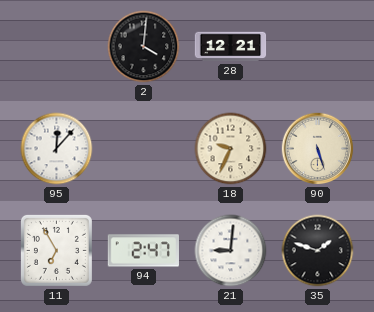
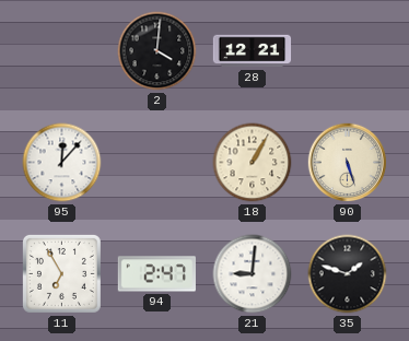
18: 9:34 -> 1:05
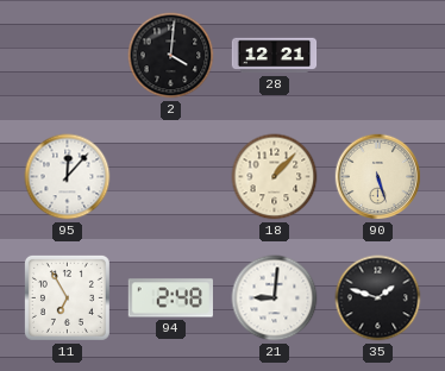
18: 1:05 -> 1:07
94: 2:47 -> 2:48
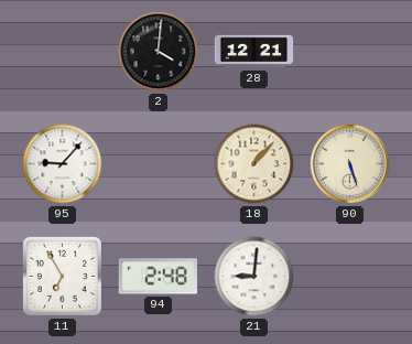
95: 12:07 -> 9:07
35: 1:48 -> none
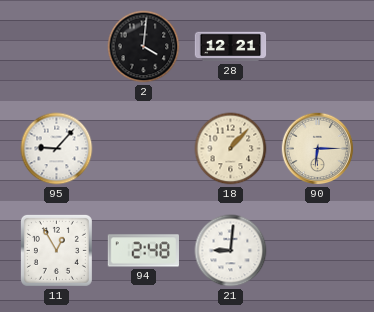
90: 5:27 -> 6:15
11: 6:55 -> 12:55
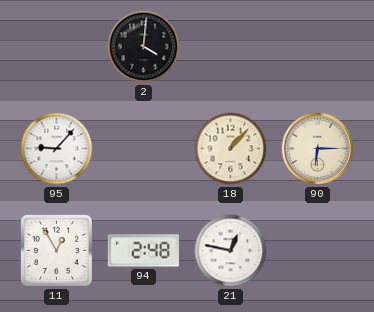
28: 12:21 -> none
21: 9:01 -> 12:47
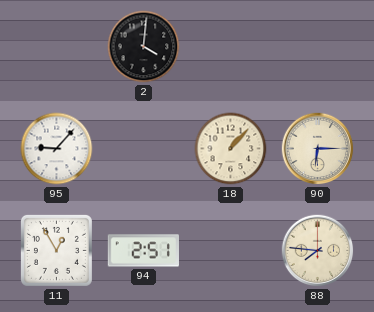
94: 2:48 -> 2:51
21: 12:47 -> none
88: none -> 7:46
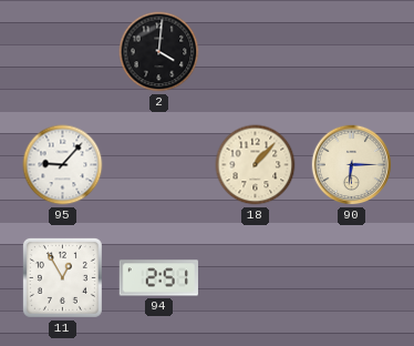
88: 7:46 -> none
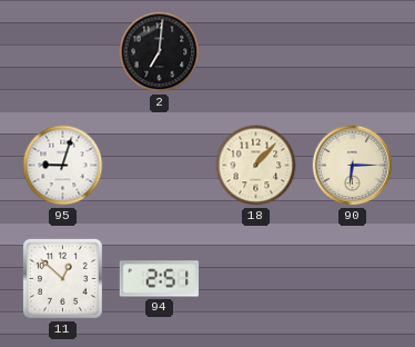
2: 4:01 -> 7:01
95: 9:07 -> 9:03
11: 12:55 -> 12:52
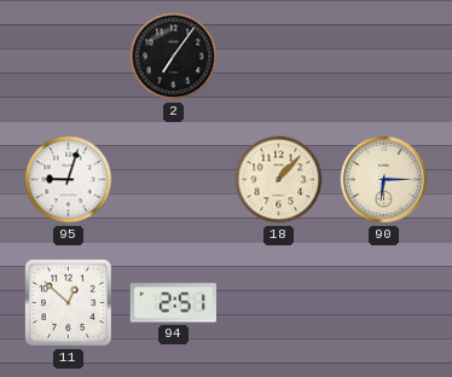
2: 7:01 -> 7:06
